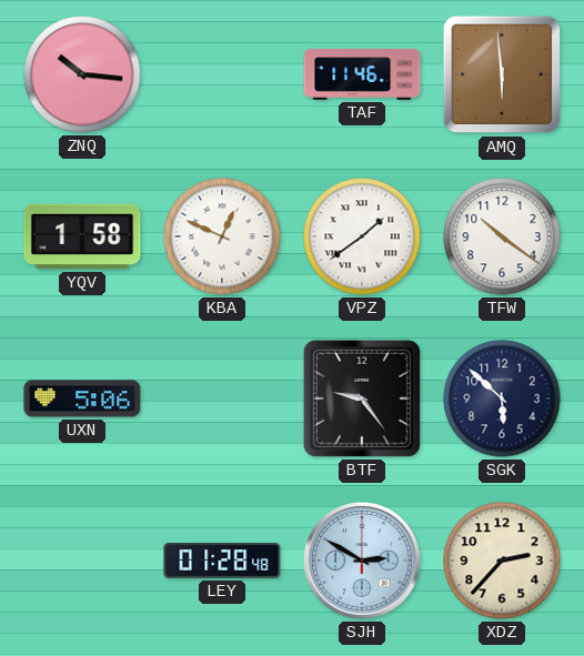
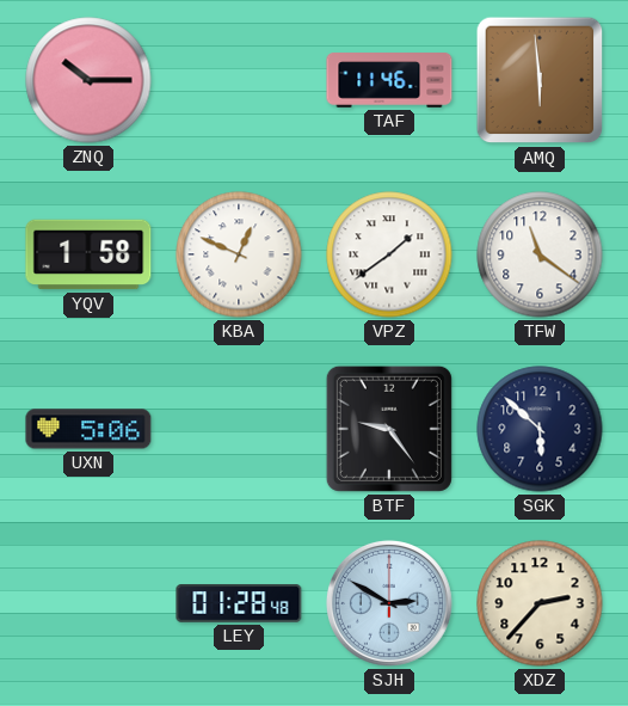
ZNQ: 10:16 -> 10:15
TFW: 10:21 -> 11:21
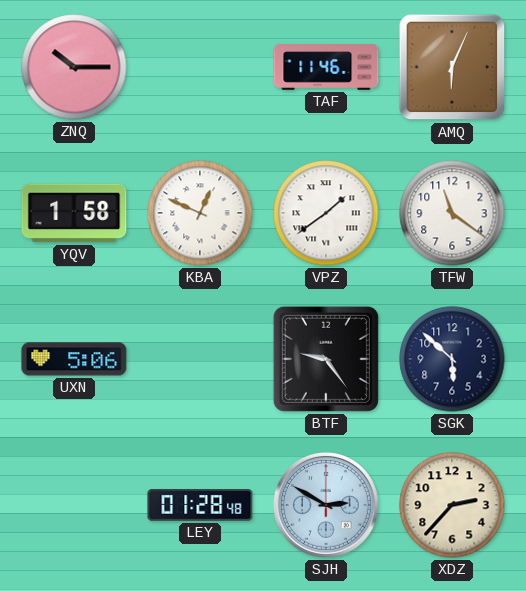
AMQ: 5:59 -> 6:04
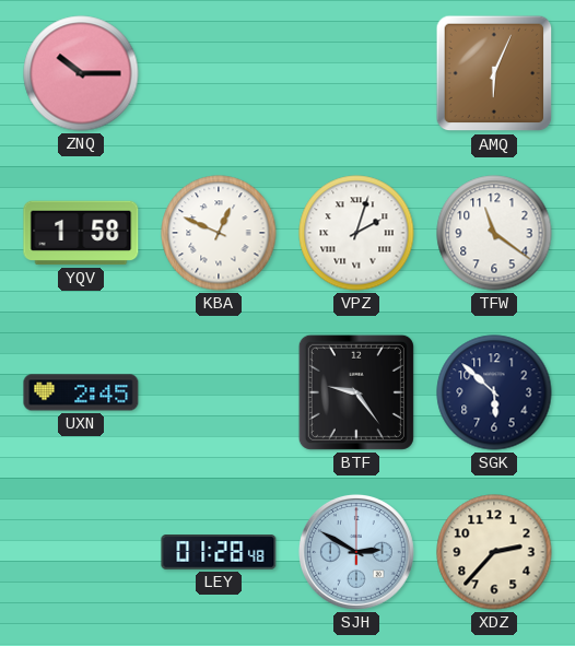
TAF: 11:46 -> none
VPZ: 1:39 -> 2:03
UXN: 5:06 -> 2:45
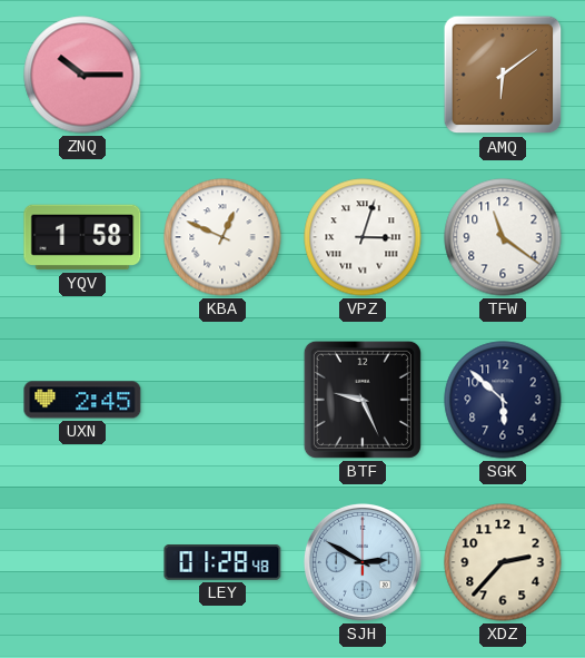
AMQ: 6:04 -> 6:09
VPZ: 2:03 -> 3:03
BTF: 9:24 -> 9:26
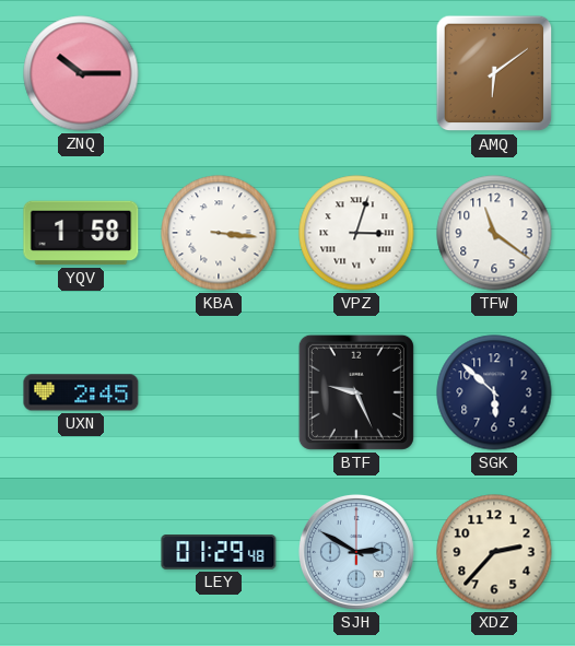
KBA: 12:49 -> 3:16
LEY: 01:28 -> 01:29
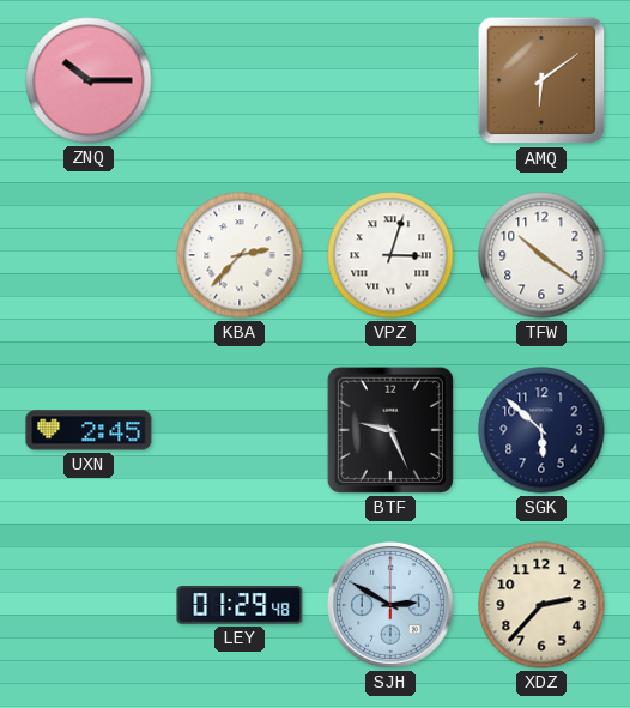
YQV: 1:58 -> none
KBA: 3:16 -> 2:37
TFW: 11:21 -> 10:21
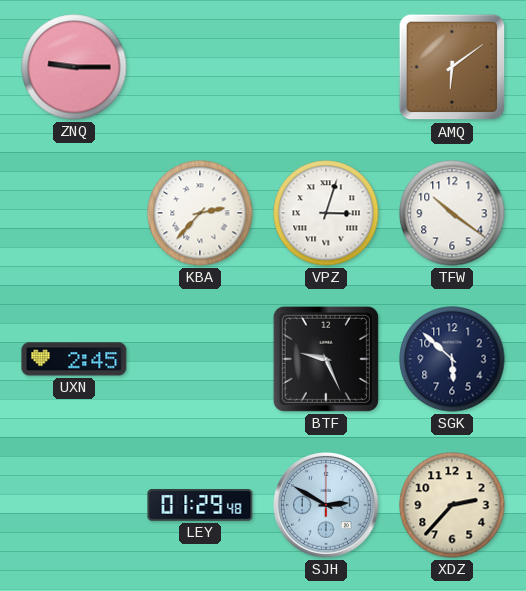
ZNQ: 10:15 -> 9:15
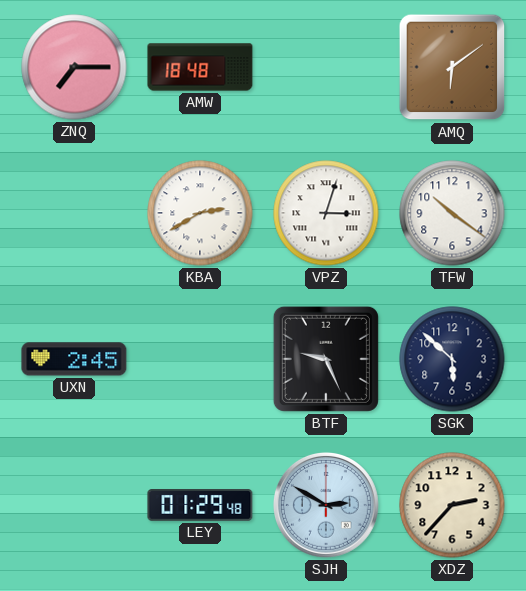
ZNQ: 9:15 -> 7:15
AMW: none -> 18:48
KBA: 2:37 -> 2:40
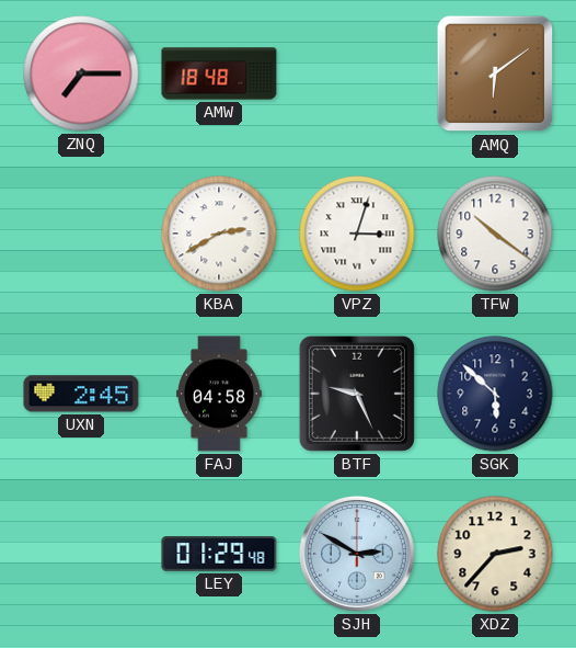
FAJ: none -> 04:58
